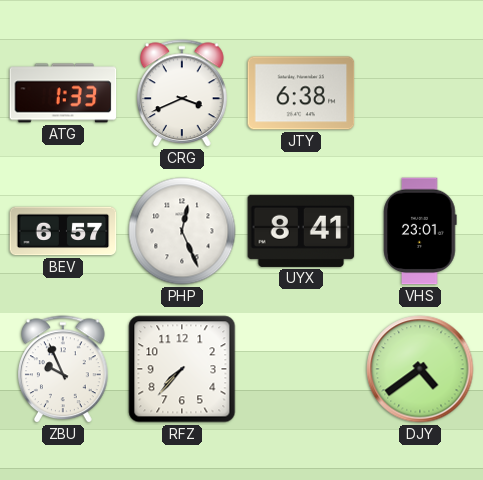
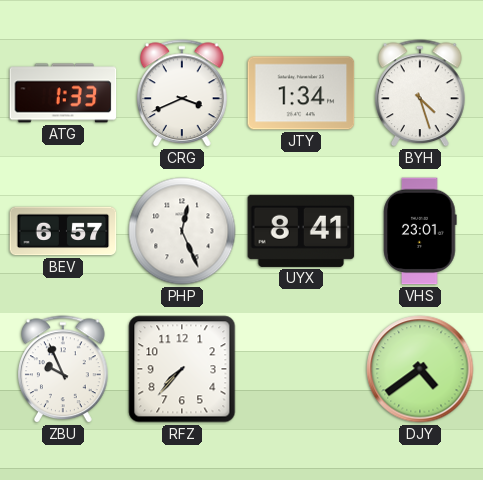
JTY: 6:38 -> 1:34
BYH: none -> 4:27
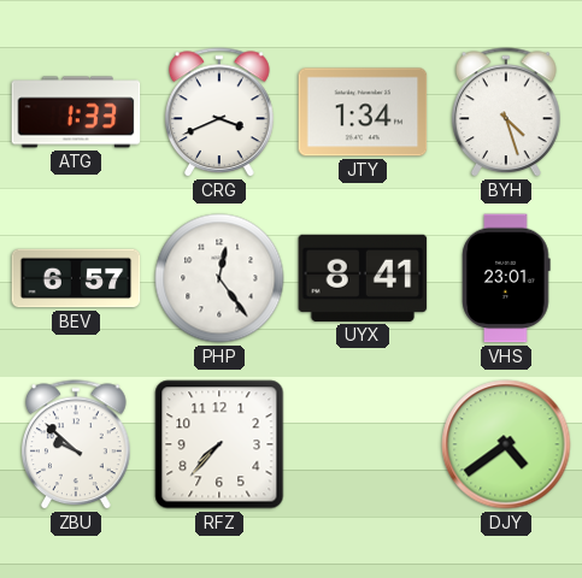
PHP: 12:26 -> 12:24
ZBU: 9:56 -> 9:52
